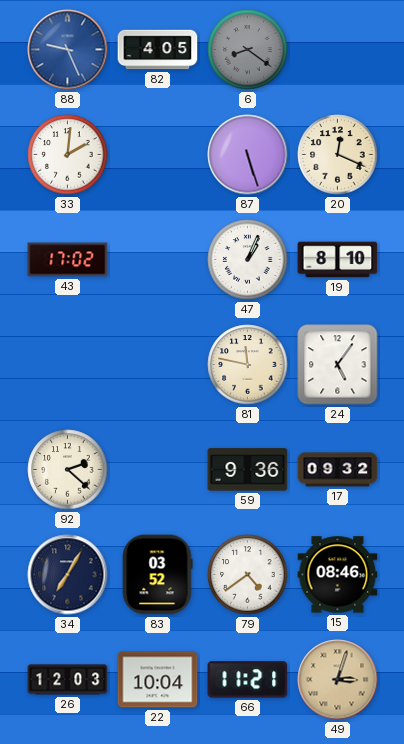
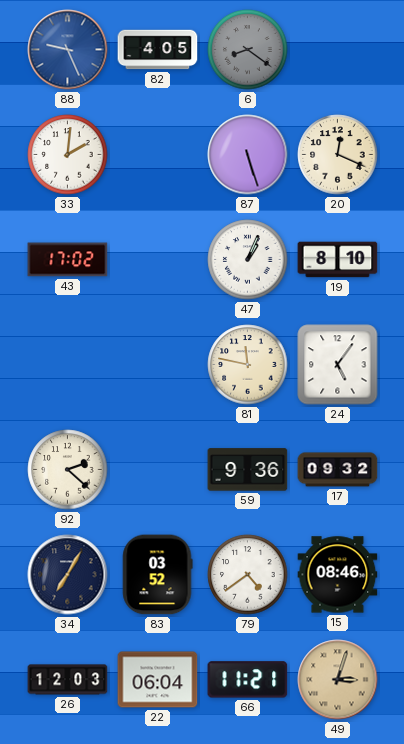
22: 10:04 -> 06:04
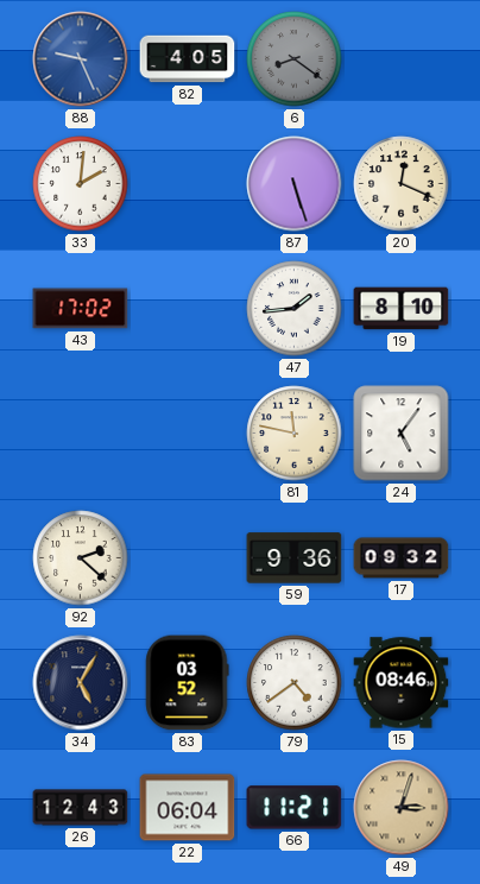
47: 1:04 -> 1:44
34: 7:05 -> 5:05
26: 12:03 -> 12:43
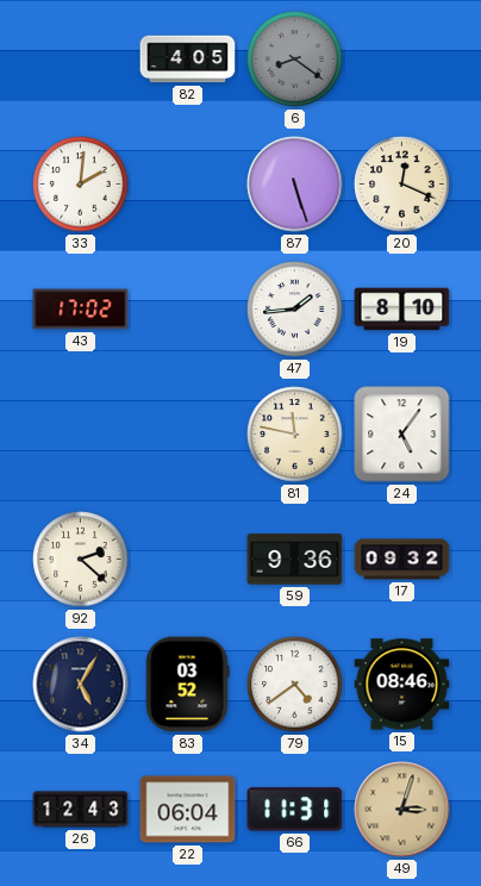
88: 9:26 -> none
66: 11:21 -> 11:31
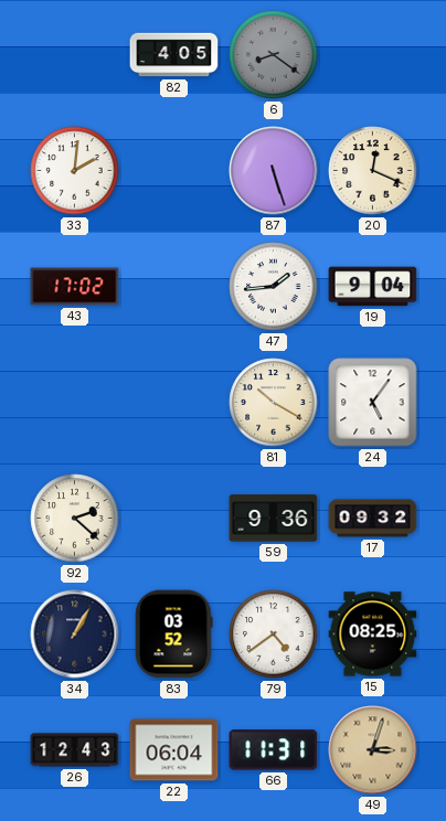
19: 8:10 -> 9:04
81: 11:47 -> 10:20
34: 5:05 -> 1:05
15: 08:46 -> 08:25
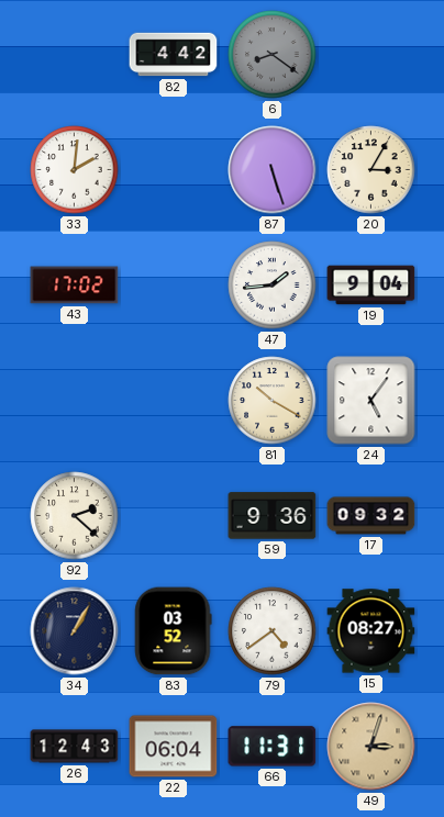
82: 4:05 -> 4:42
20: 12:19 -> 3:05
15: 08:25 -> 08:27
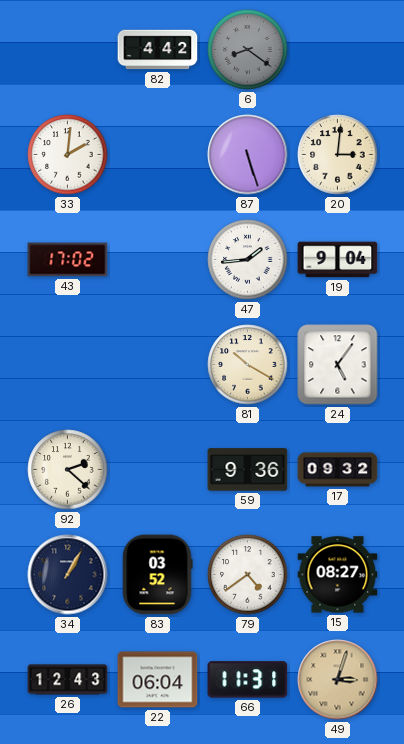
20: 3:05 -> 3:01
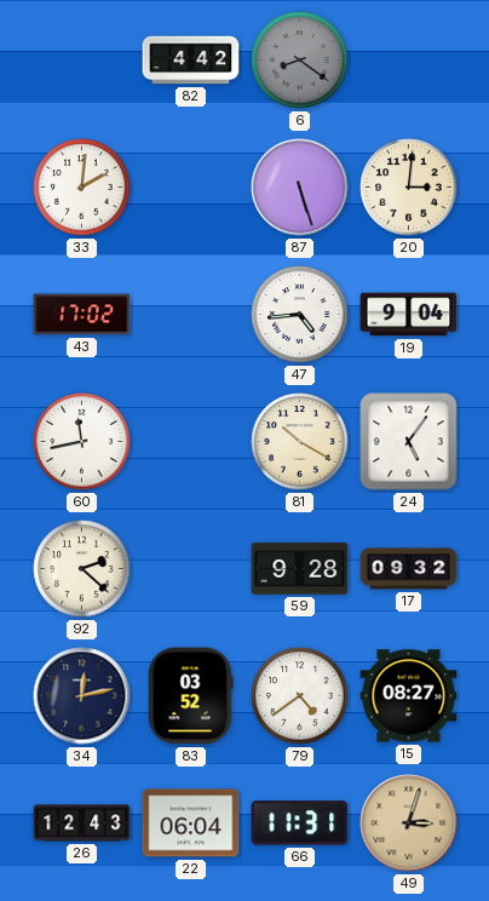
47: 1:44 -> 4:44
60: none -> 11:43
59: 9:36 -> 9:28
34: 1:05 -> 12:13
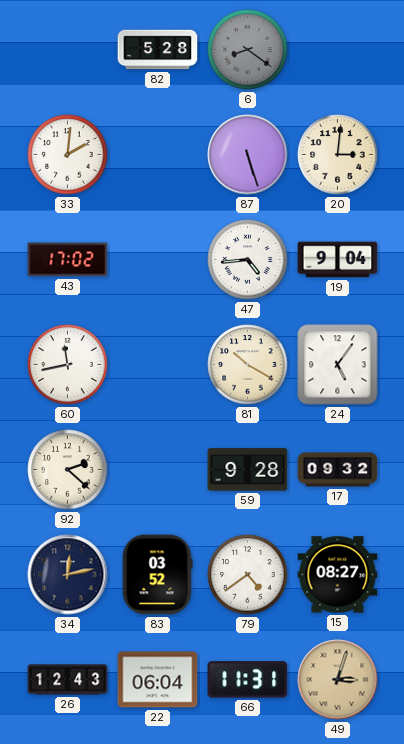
82: 4:42 -> 5:28
